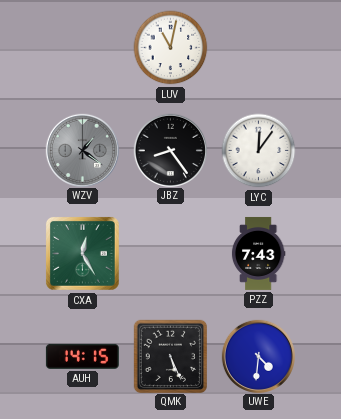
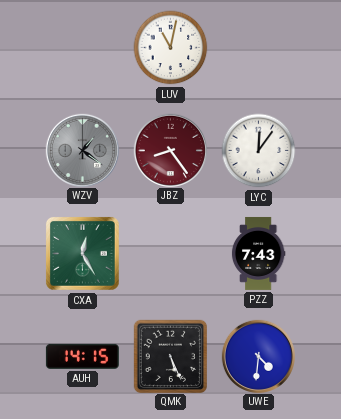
JBZ dial: black -> burgundy
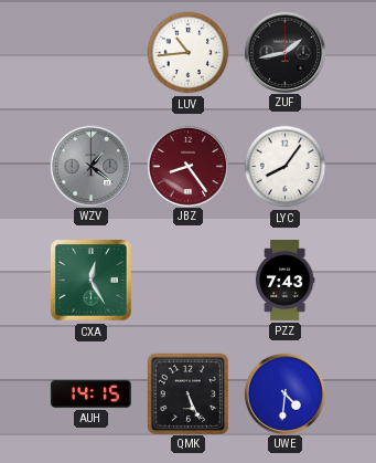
LUV: 11:02 -> 10:44
ZUF: none -> 1:43
LYC: 12:06 -> 8:06
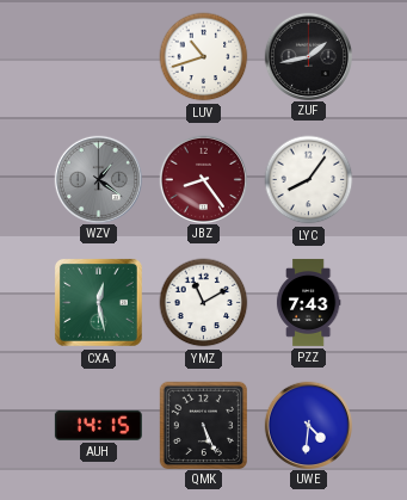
LUV: 10:44 -> 10:42
CXA: 12:25 -> 12:28
YMZ: none -> 11:10
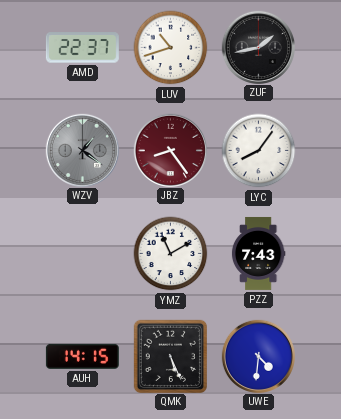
AMD: none -> 22:37
CXA: 12:28 -> none
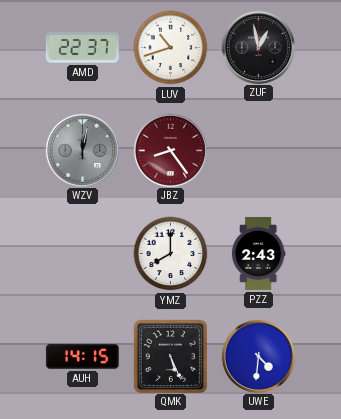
ZUF: 1:43 -> 12:58
WZV: 1:21 -> 12:02
LYC: 8:06 -> none
YMZ: 11:10 -> 8:00
PZZ: 7:43 -> 2:43
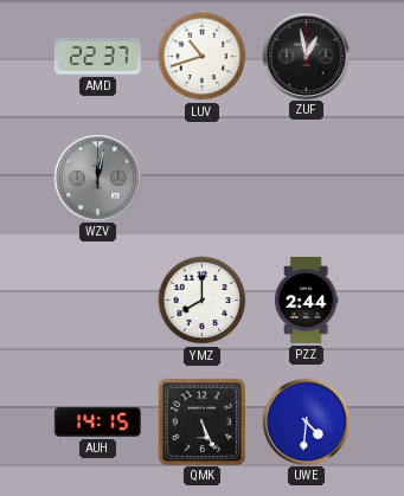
JBZ: 8:24 -> none
PZZ: 2:43 -> 2:44
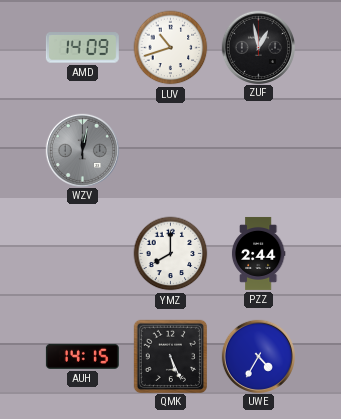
AMD: 22:37 -> 14:09
UWE: 4:31 -> 4:35
